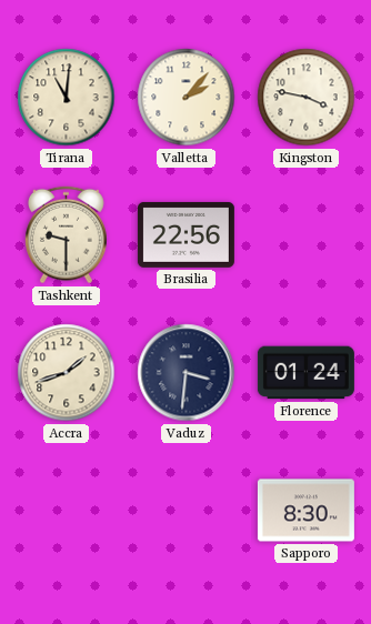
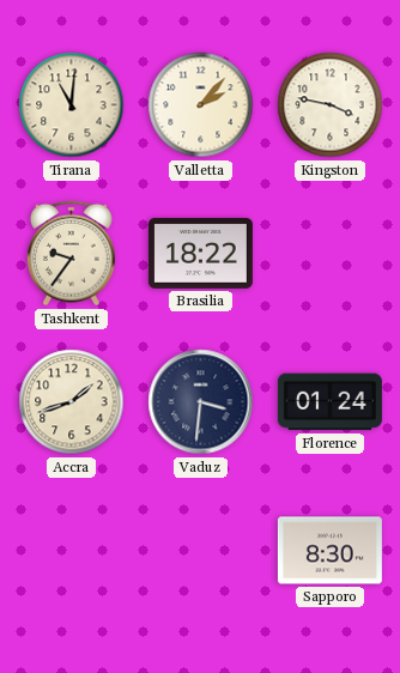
Tashkent: 9:30 -> 9:36
Brasilia: 22:56 -> 18:22
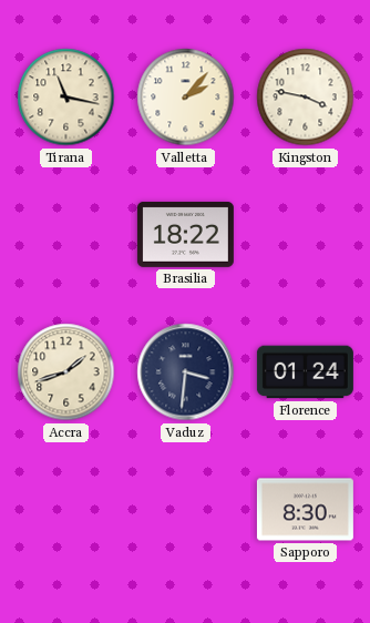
Tirana: 11:01 -> 11:17
Tashkent: 9:36 -> none
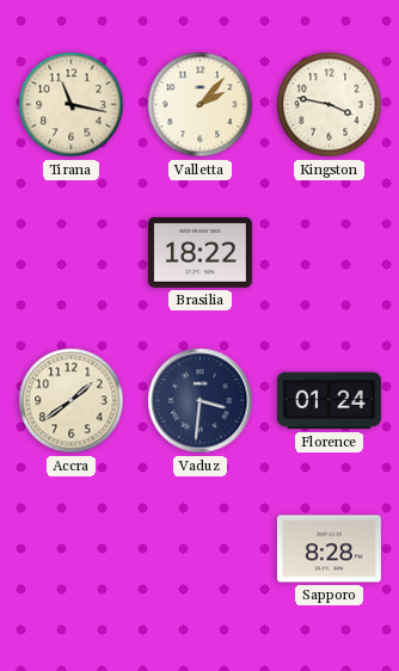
Accra: 1:42 -> 1:39
Sapporo: 8:30 -> 8:28
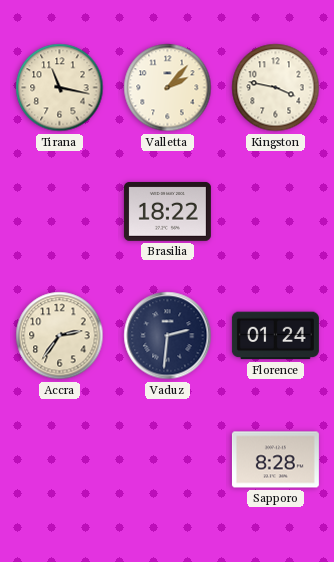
Accra: 1:39 -> 2:36
Vaduz: 3:31 -> 2:31
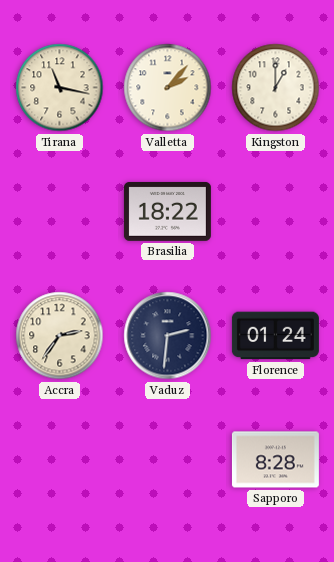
Kingston: 3:47 -> 1:00
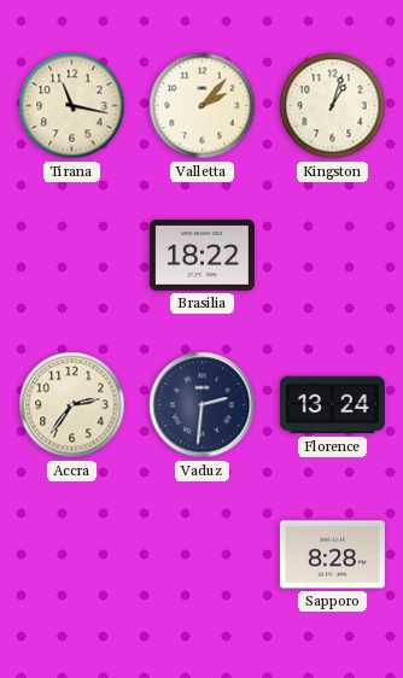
Kingston: 1:00 -> 1:03
Florence: 01:24 -> 13:24
